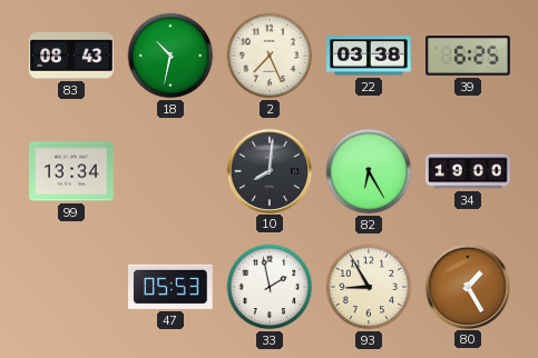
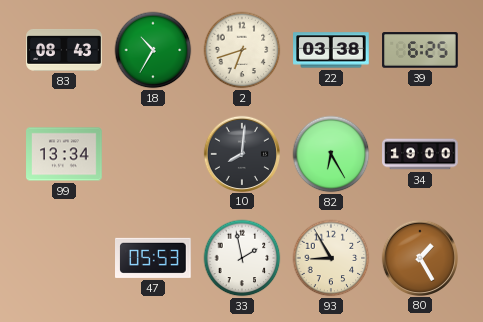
18: 10:32 -> 10:35
2: 7:26 -> 6:42
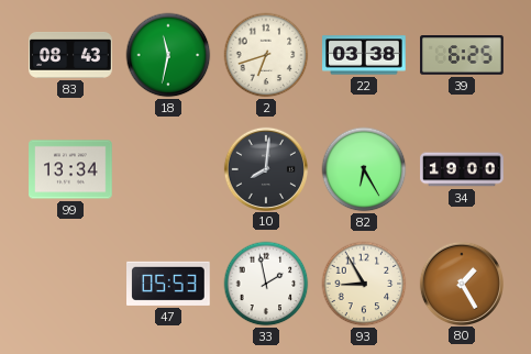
18: 10:35 -> 11:32
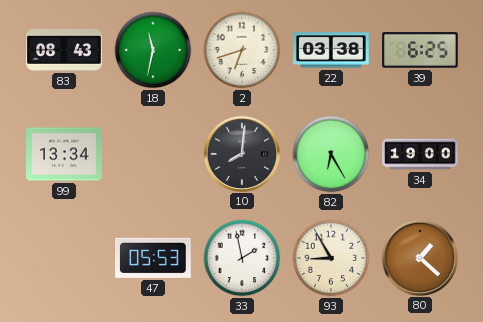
80: 1:25 -> 1:22
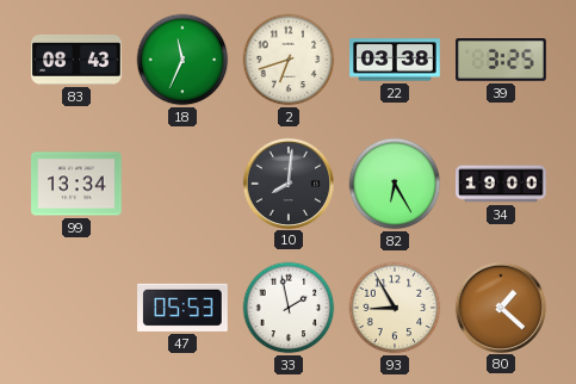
18: 11:32 -> 11:34
39: 6:25 -> 3:25
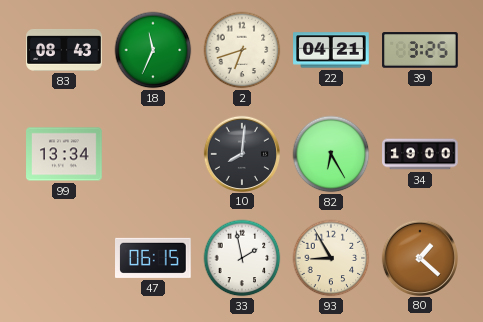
22: 03:38 -> 04:21
47: 05:53 -> 06:15
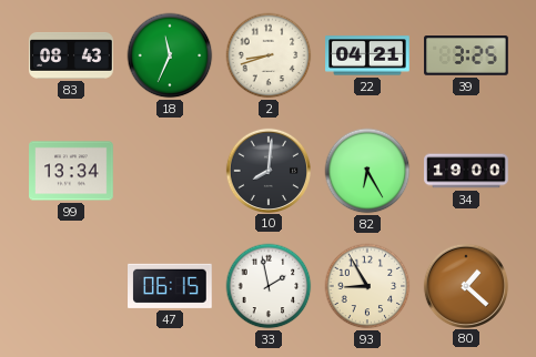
2: 6:42 -> 8:42
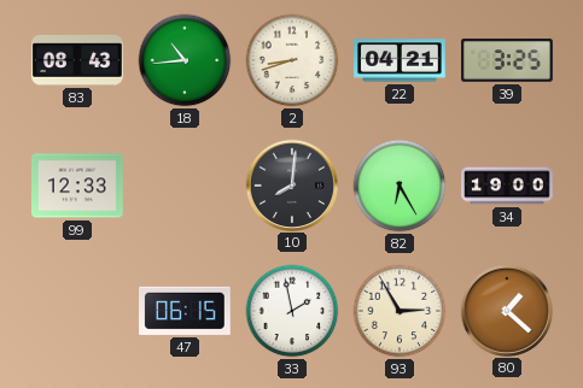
18: 11:34 -> 10:44
99: 13:34 -> 12:33
93: 8:55 -> 2:55
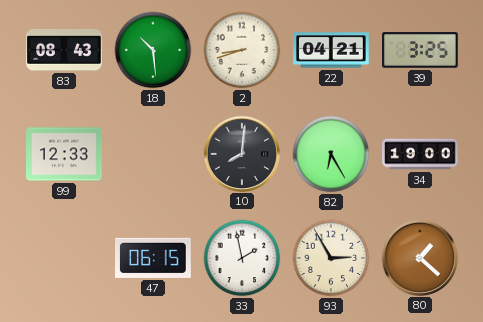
18: 10:44 -> 10:29
